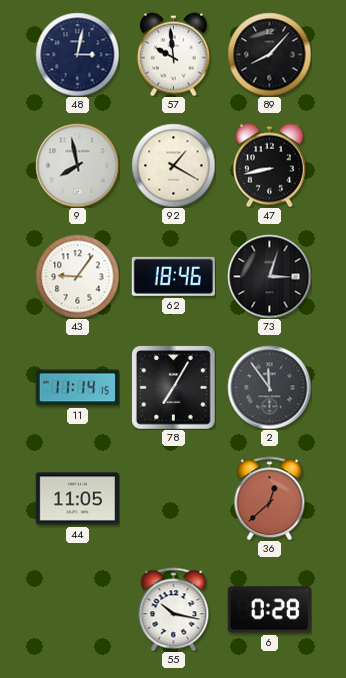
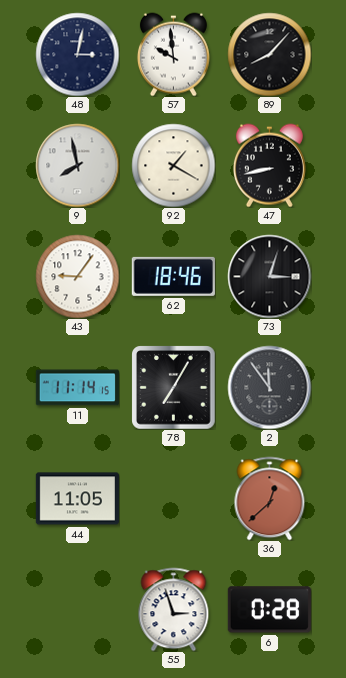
55: 10:17 -> 2:57
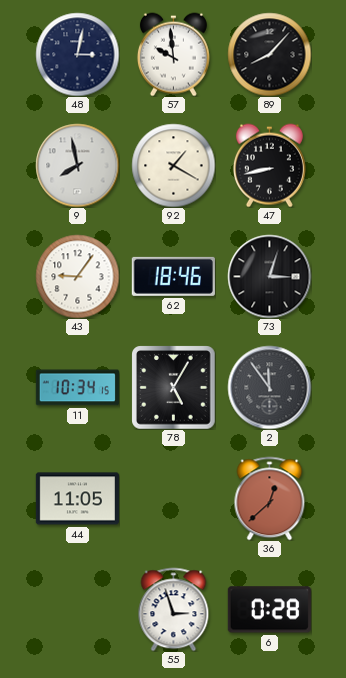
11: 11:14 -> 10:34
78: 7:05 -> 5:05
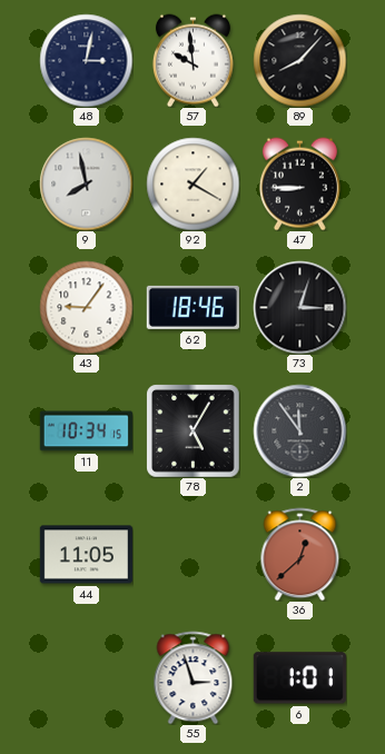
47: 8:43 -> 8:45
6: 0:28 -> 1:01
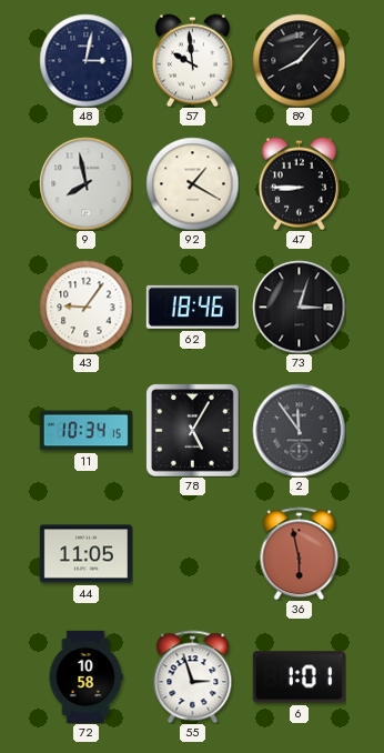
36: 12:38 -> 5:58
72: none -> 10:58
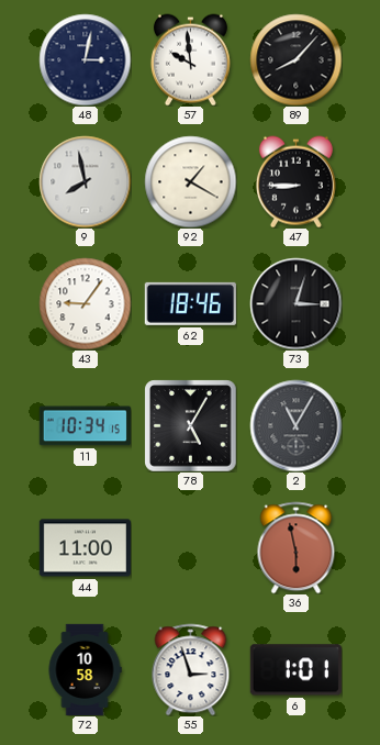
2: 11:54 -> 11:05
44: 11:05 -> 11:00
